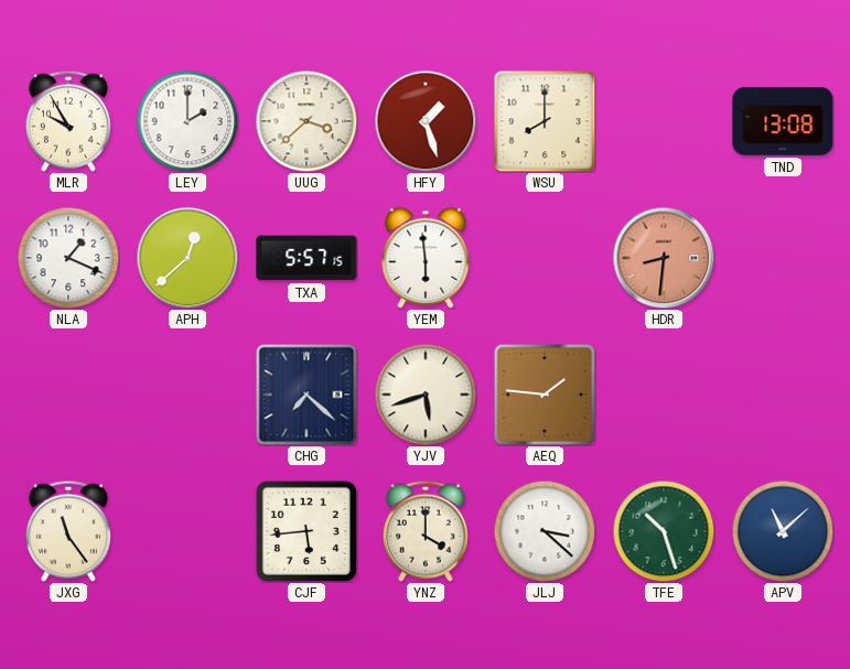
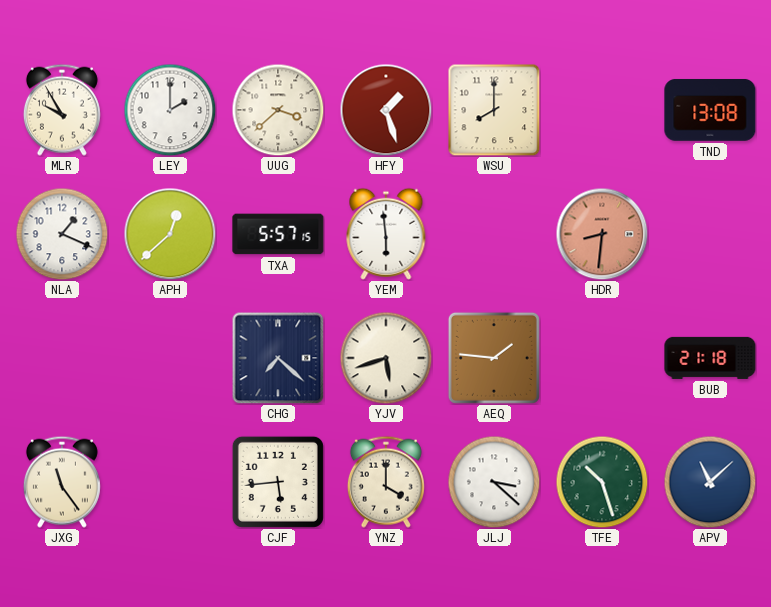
BUB: none -> 21:18
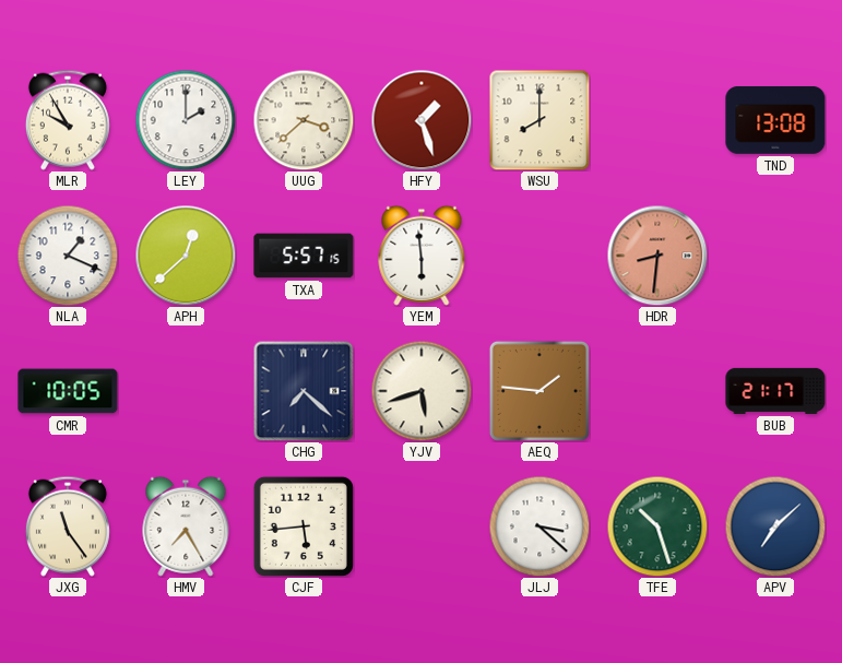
CMR: none -> 10:05
BUB: 21:18 -> 21:17
HMV: none -> 7:25
YNZ: 4:00 -> none
APV: 11:08 -> 7:08
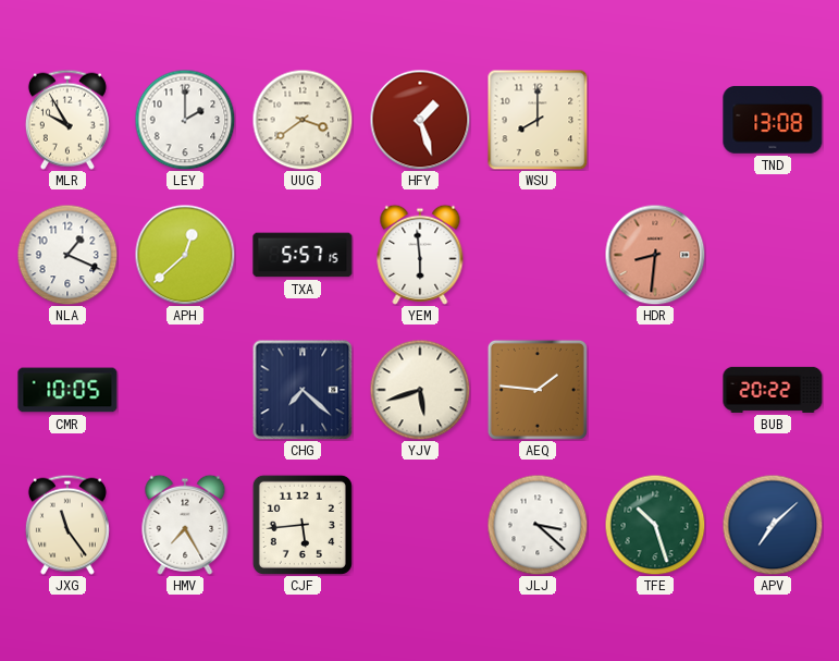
UUG: 3:38 -> 3:39
BUB: 21:17 -> 20:22
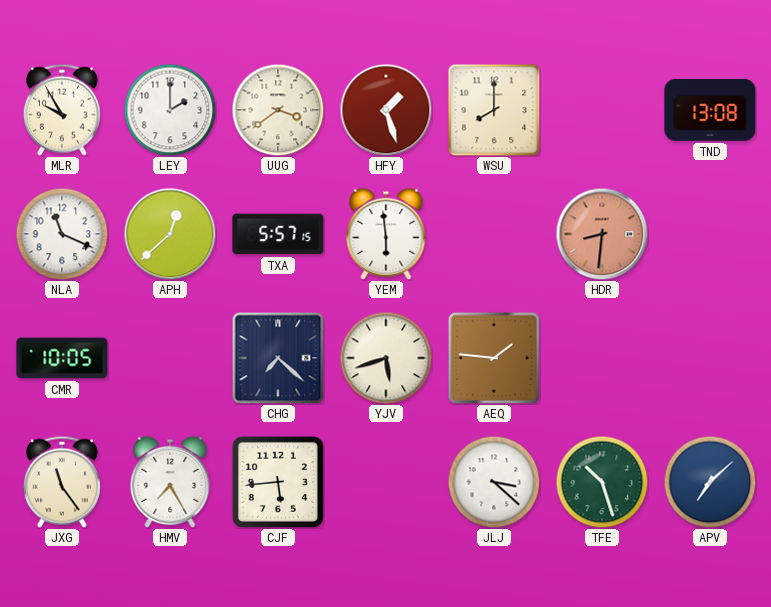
NLA: 1:19 -> 11:19
BUB: 20:22 -> none
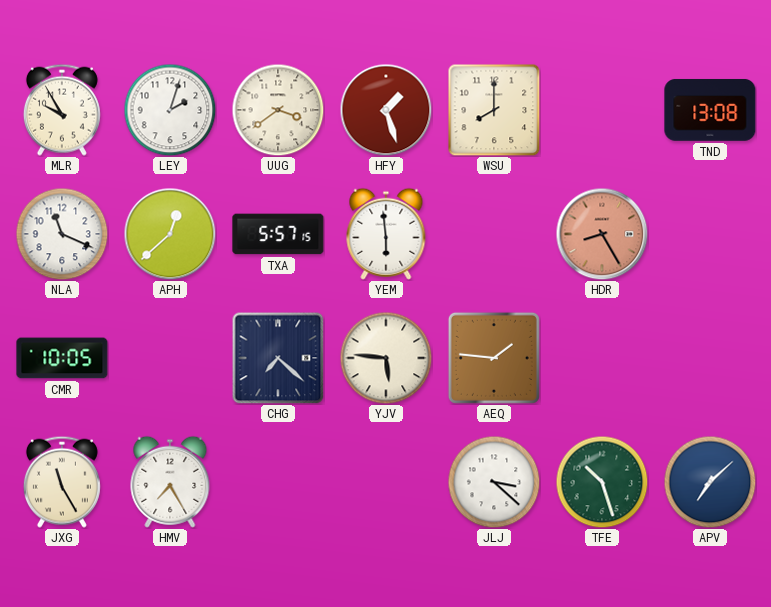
LEY: 2:00 -> 2:03
HDR: 8:31 -> 8:25
YJV: 5:42 -> 5:46
JXG: 11:24 -> 11:25
CJF: 5:44 -> none
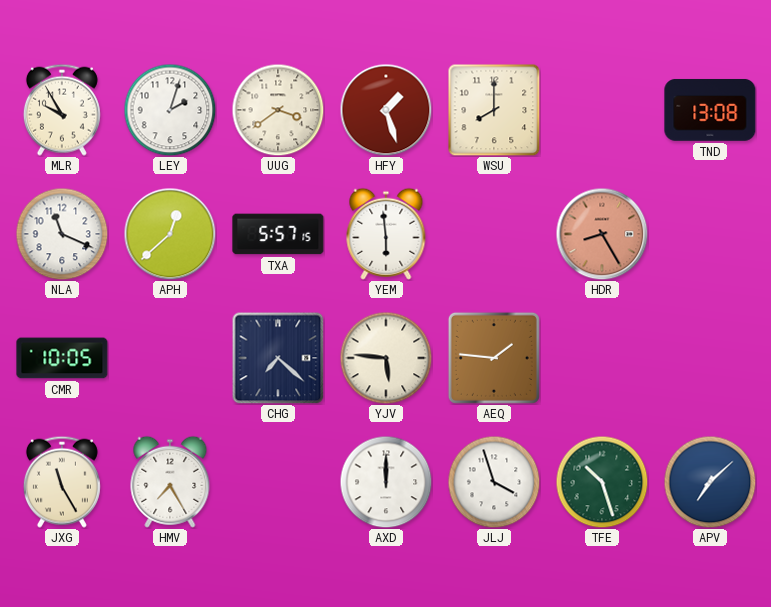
AXD: none -> 12:00
JLJ: 3:22 -> 3:57
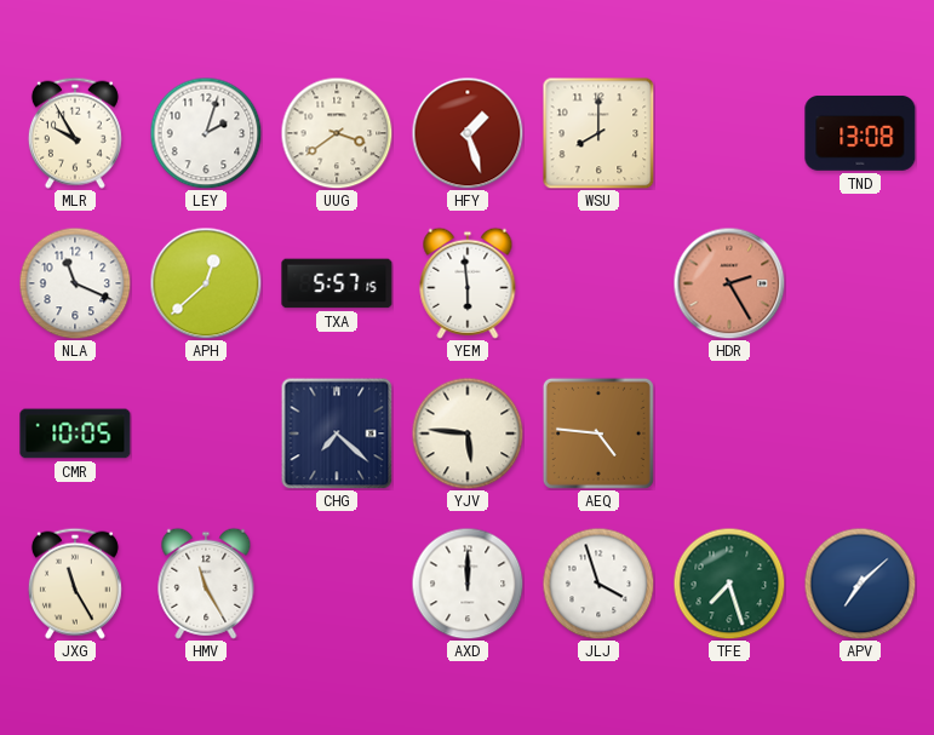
HDR: 8:25 -> 2:25
AEQ: 1:46 -> 4:46
HMV: 7:25 -> 11:25
TFE: 10:27 -> 7:27
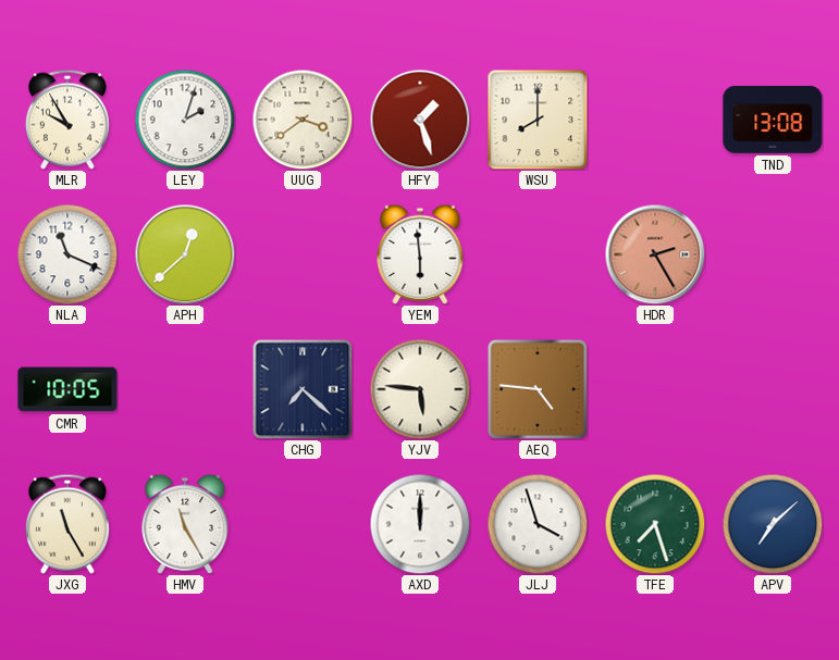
TXA: 5:57 -> none
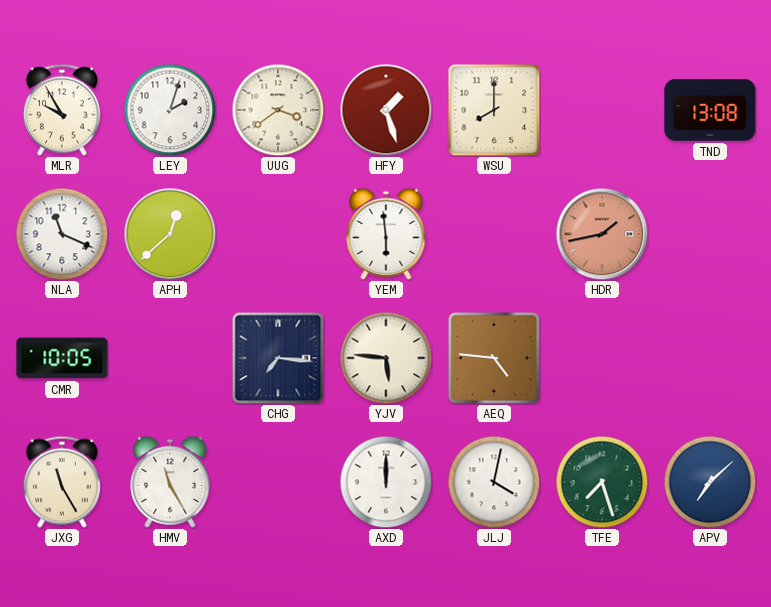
HDR: 2:25 -> 1:43
CHG: 7:22 -> 7:16
JLJ: 3:57 -> 4:02
